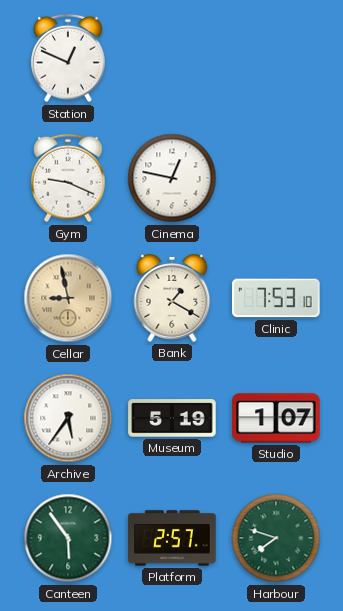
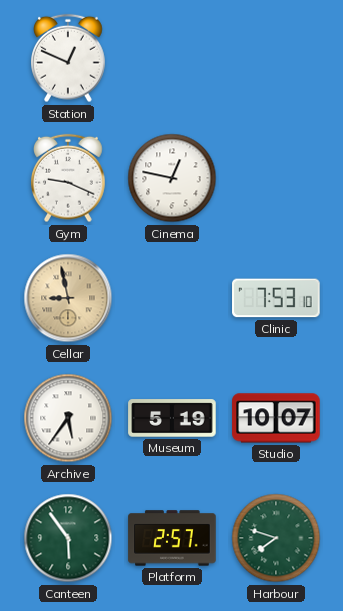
Bank: 1:20 -> none
Studio: 1:07 -> 10:07
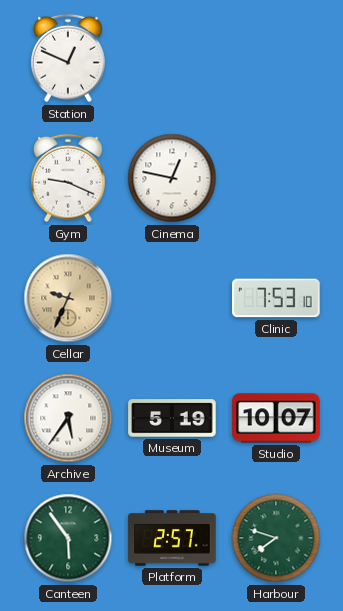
Cellar: 8:58 -> 9:34
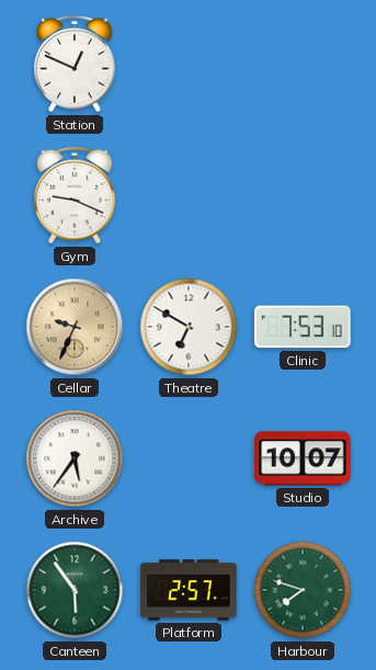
Cinema: 12:47 -> none
Theatre: none -> 6:50
Museum: 5:19 -> none
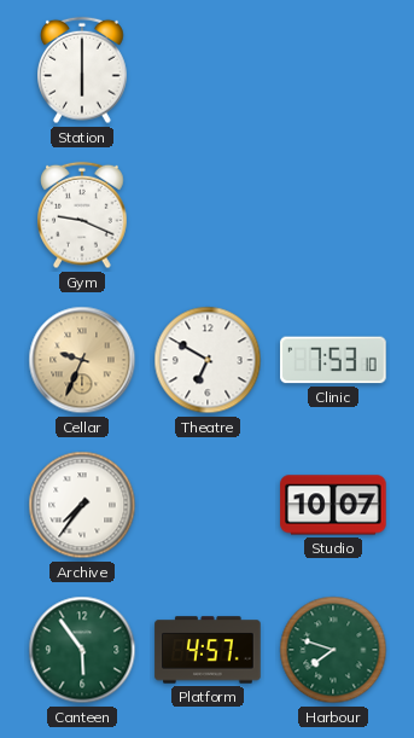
Station: 12:49 -> 6:00
Archive: 5:36 -> 7:36
Platform: 2:57 -> 4:57
